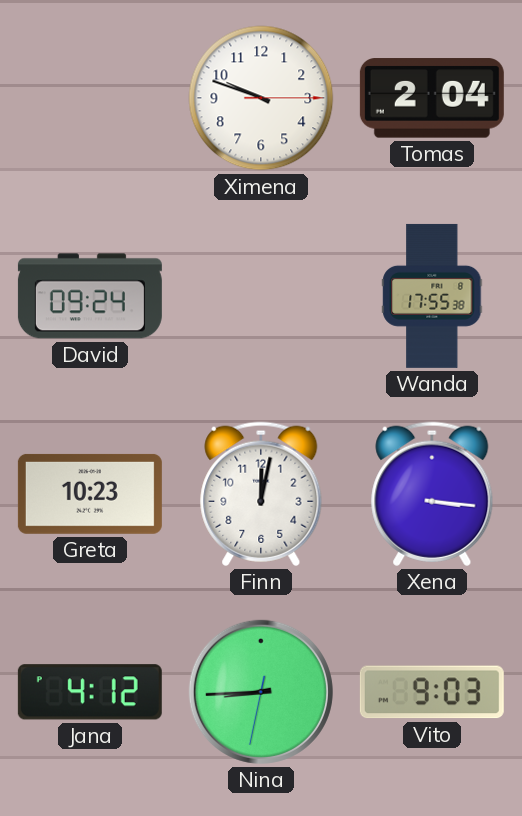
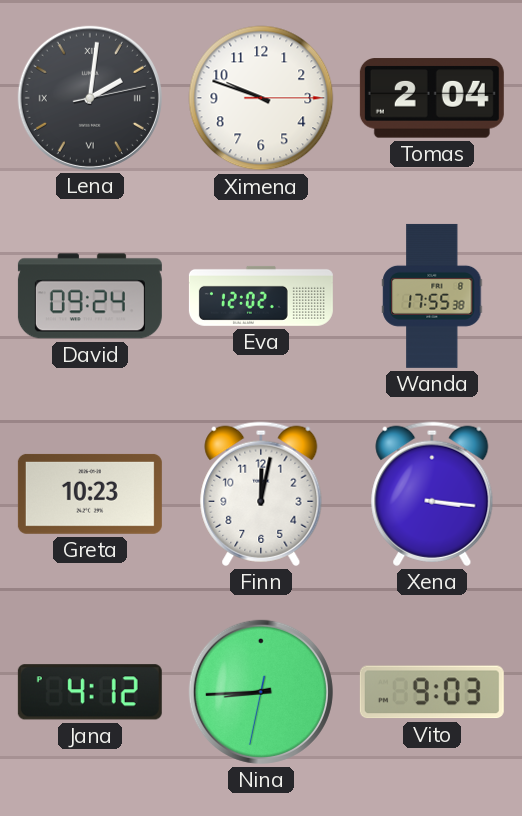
Lena: none -> 2:01
Eva: none -> 12:02
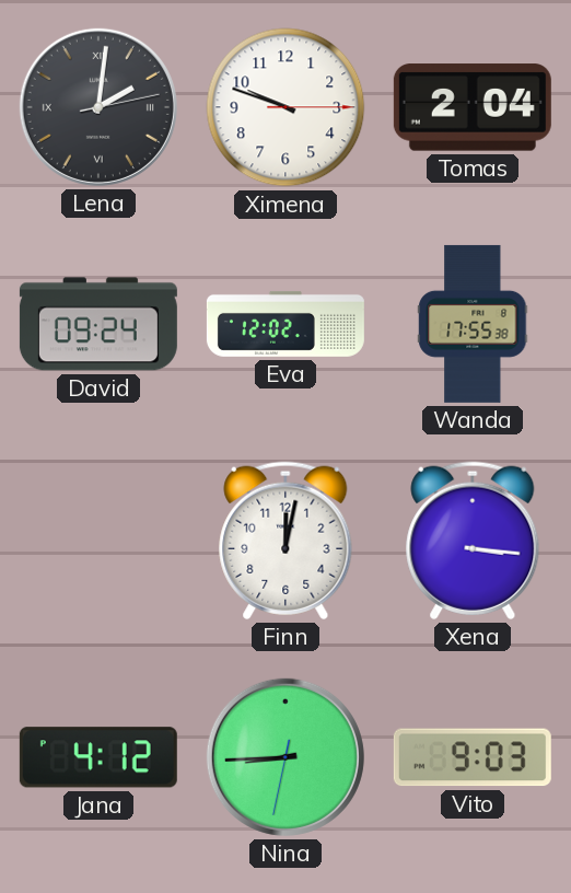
Greta: 10:23 -> none
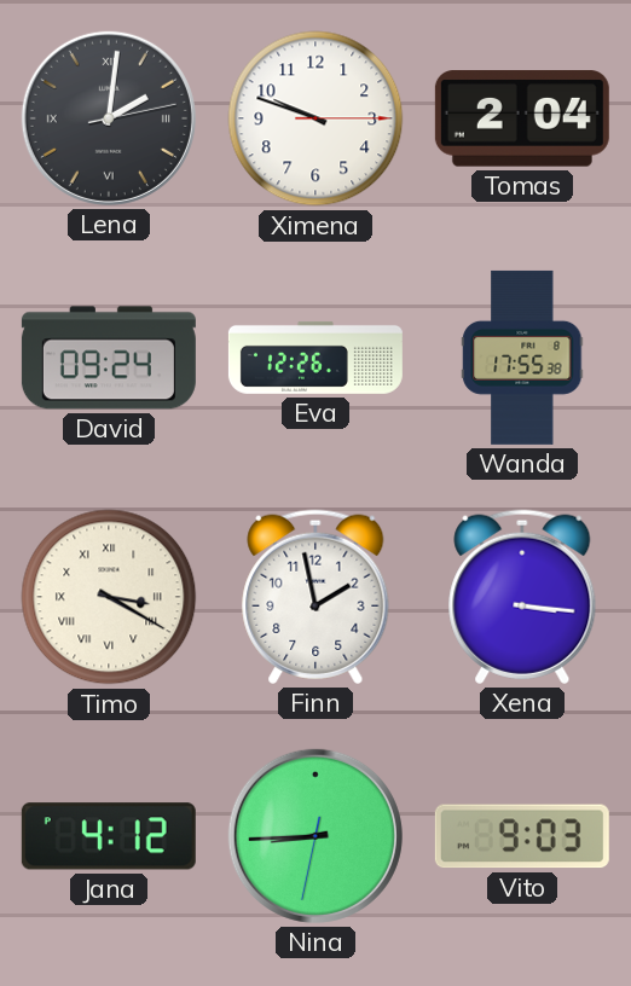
Eva: 12:02 -> 12:26
Timo: none -> 3:20
Finn: 12:02 -> 1:58
